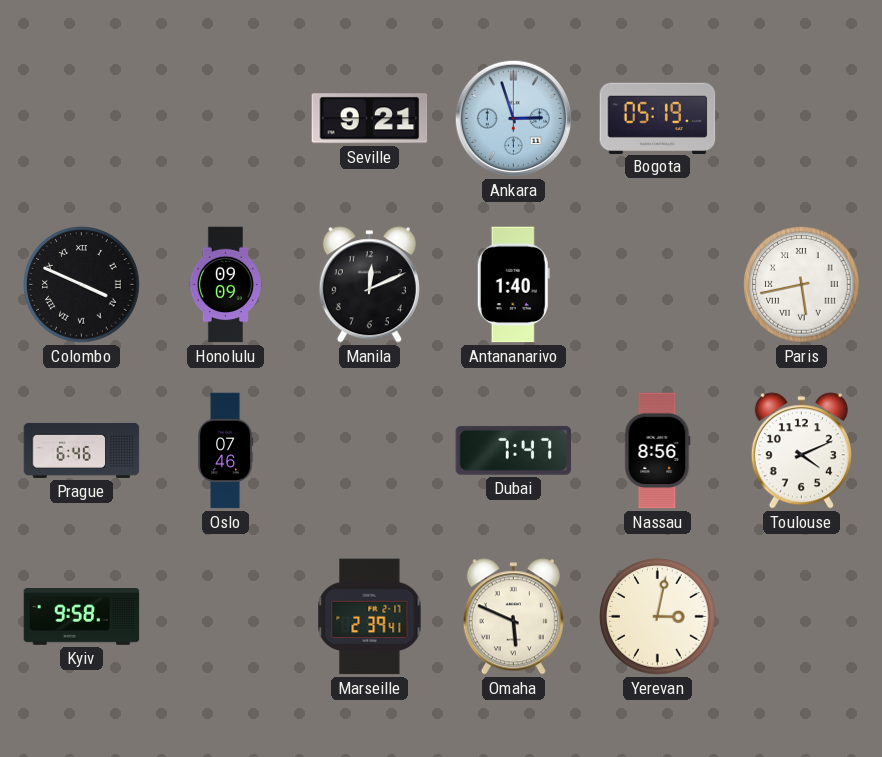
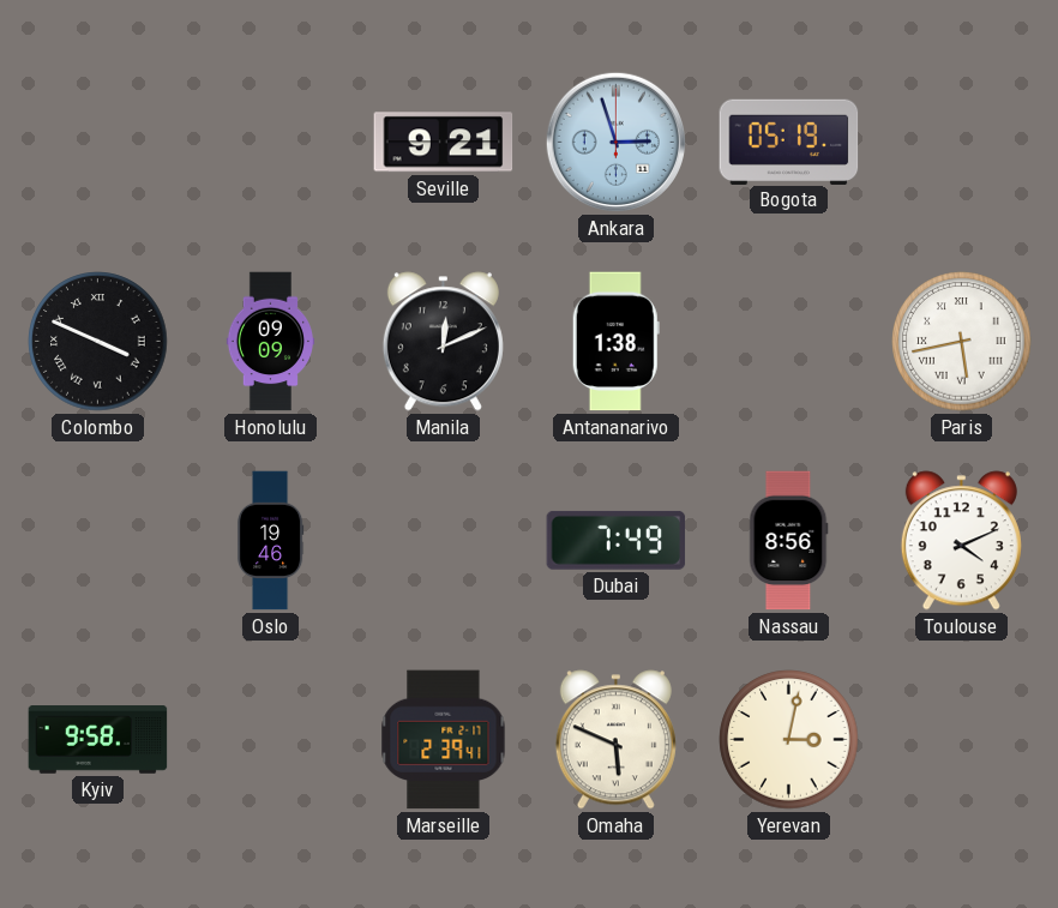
Antananarivo: 1:40 -> 1:38
Prague: 6:46 -> none
Oslo: 07:46 -> 19:46
Dubai: 7:47 -> 7:49
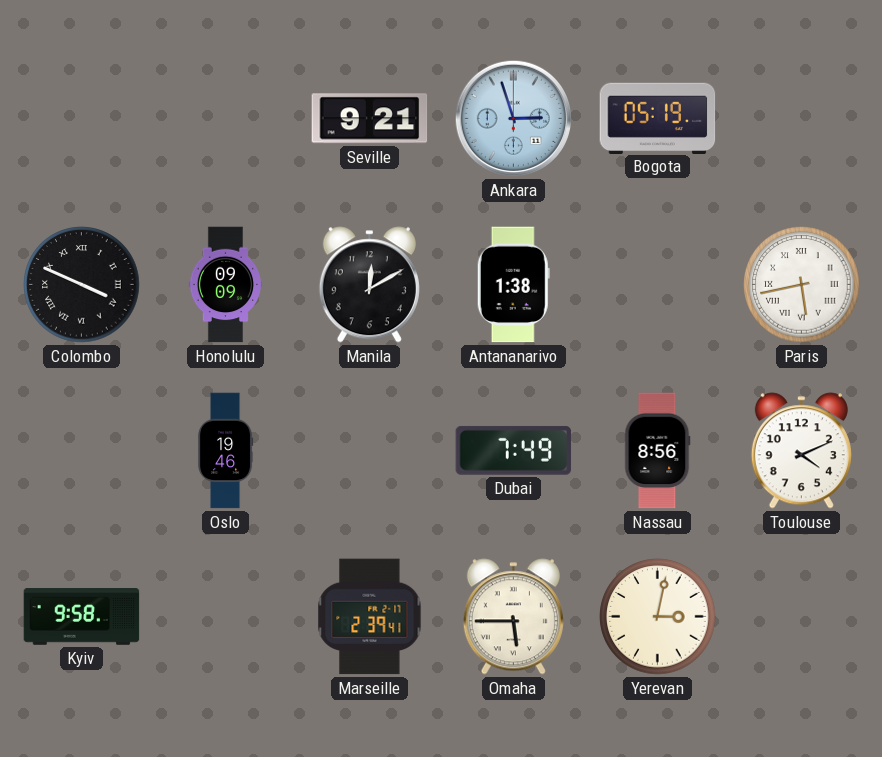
Manila: 12:11 -> 12:10
Omaha: 5:49 -> 5:45
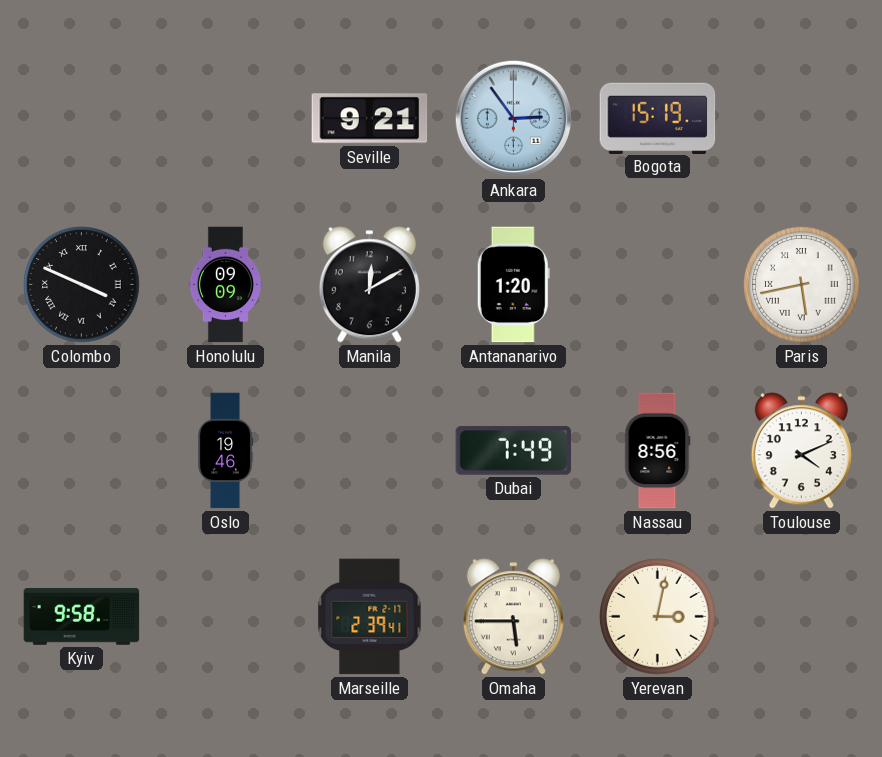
Ankara: 2:57 -> 2:54
Bogota: 05:19 -> 15:19
Antananarivo: 1:38 -> 1:20
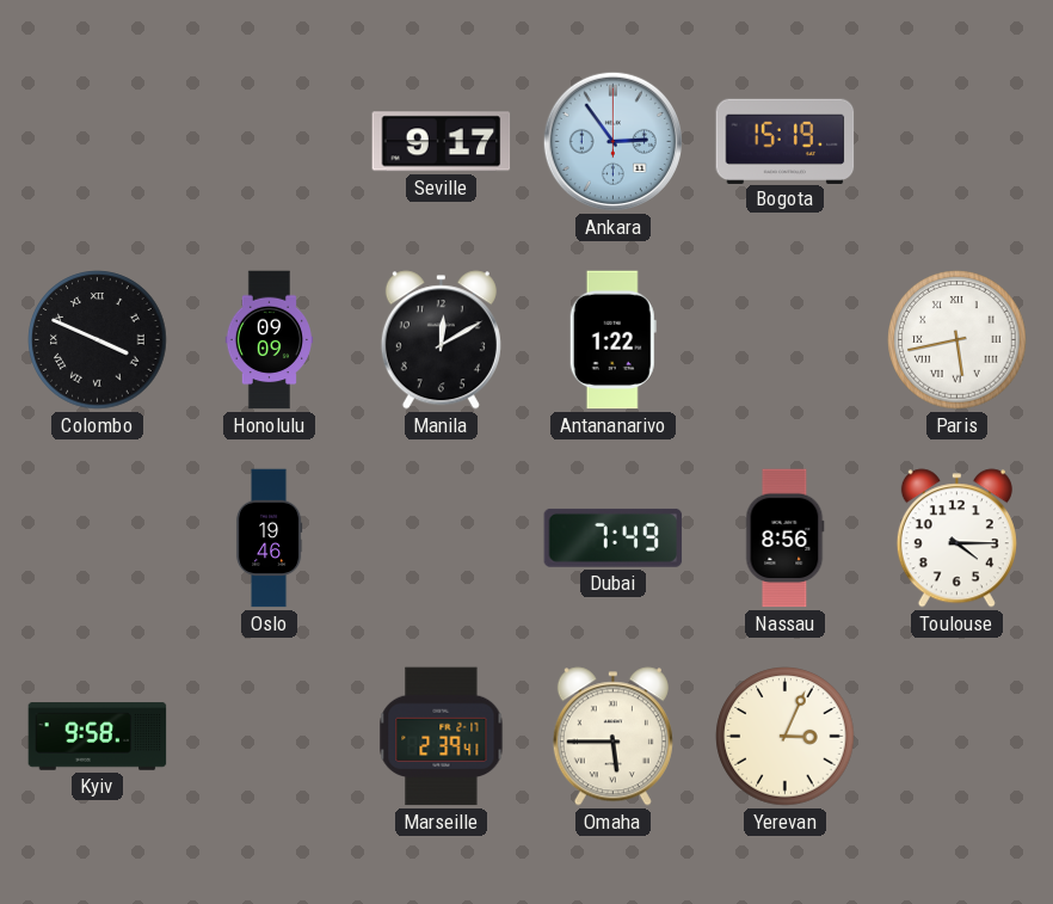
Seville: 9:21 -> 9:17
Antananarivo: 1:20 -> 1:22
Toulouse: 4:11 -> 4:15
Yerevan: 3:02 -> 3:04
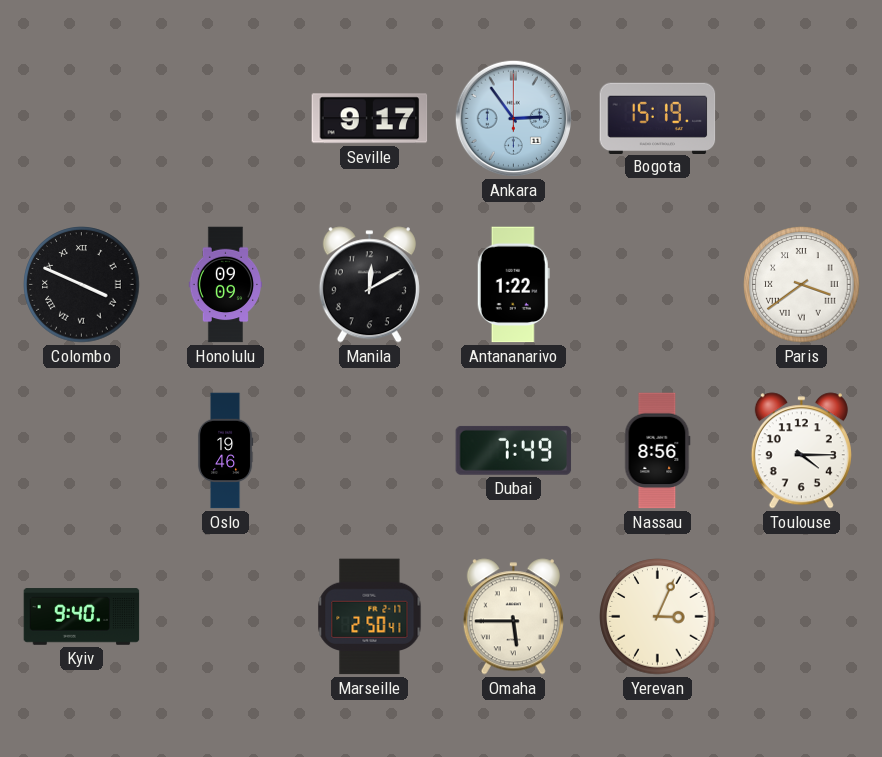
Paris: 5:43 -> 3:39
Kyiv: 9:58 -> 9:40
Marseille: 2:39 -> 2:50
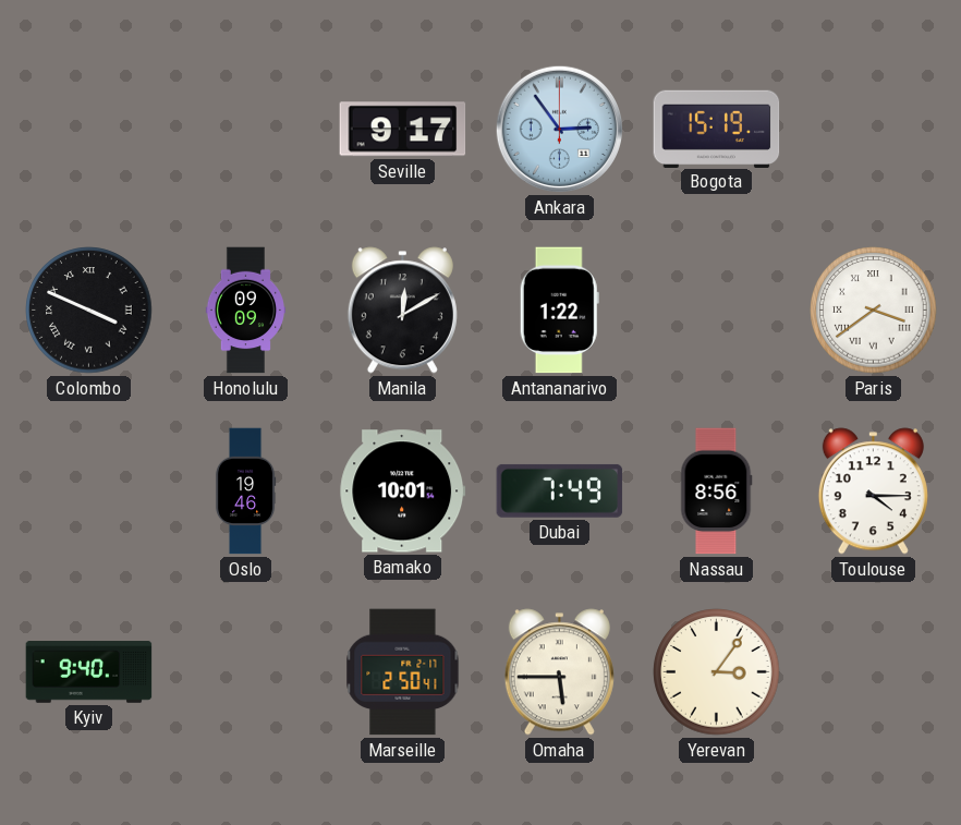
Bamako: none -> 10:01
Yerevan: 3:04 -> 3:06
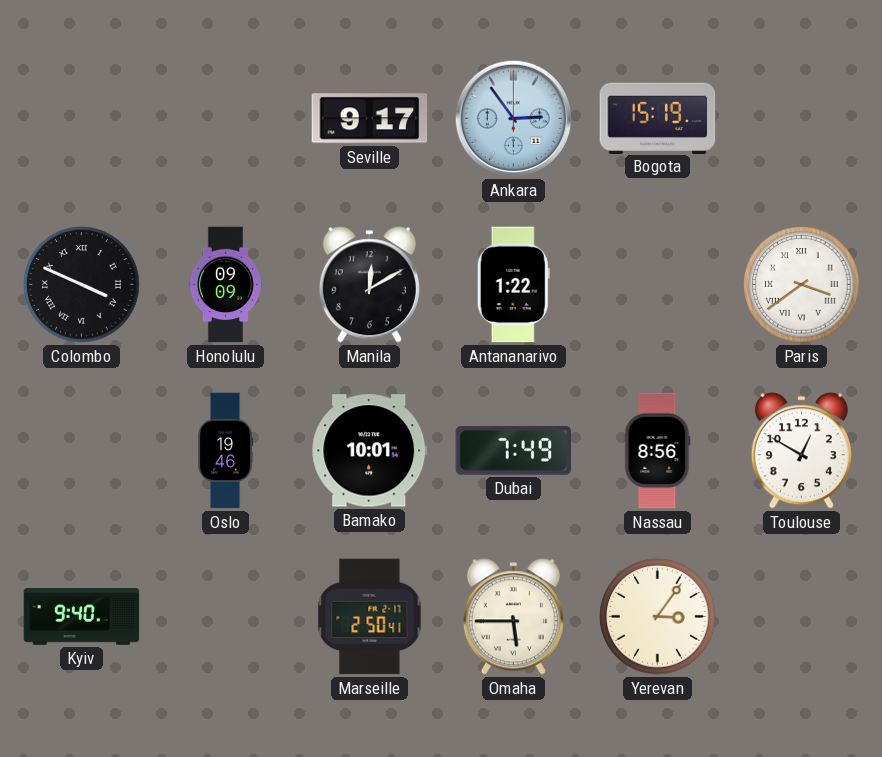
Toulouse: 4:15 -> 12:50
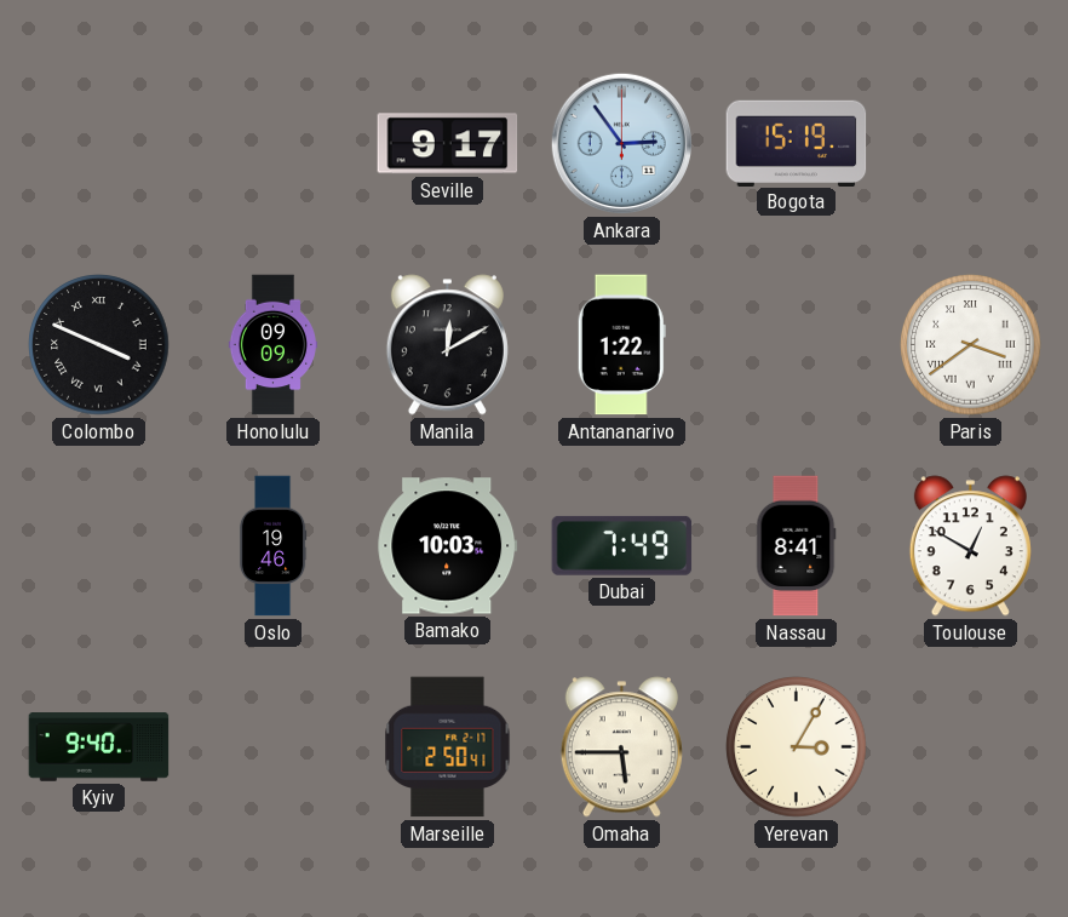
Bamako: 10:01 -> 10:03
Nassau: 8:56 -> 8:41
Yerevan: 3:06 -> 3:05
